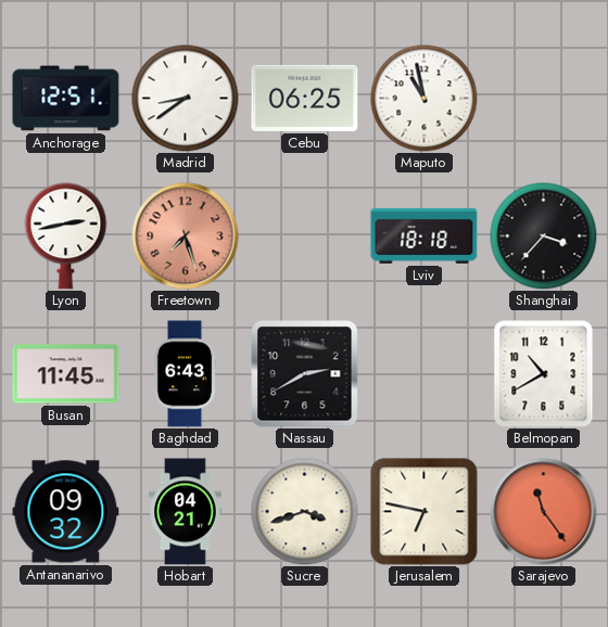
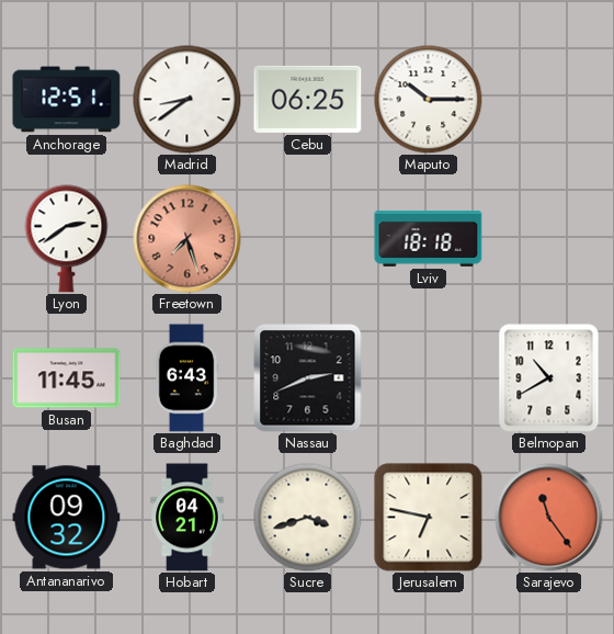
Maputo: 10:58 -> 10:15
Lyon: 2:43 -> 2:39
Shanghai: 3:37 -> none
Nassau: 2:40 -> 2:41
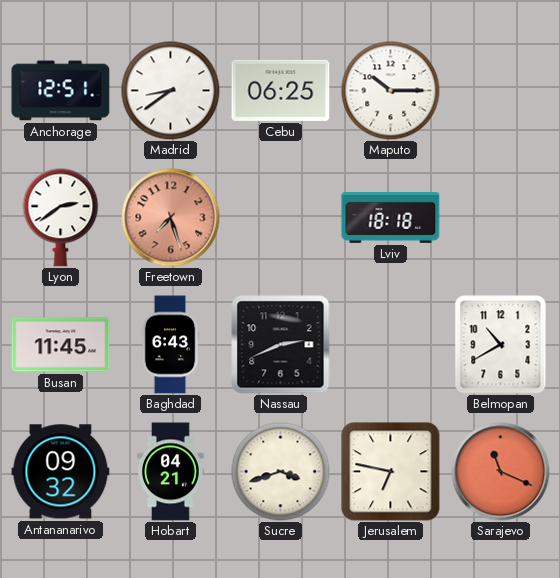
Sarajevo: 11:24 -> 11:19
